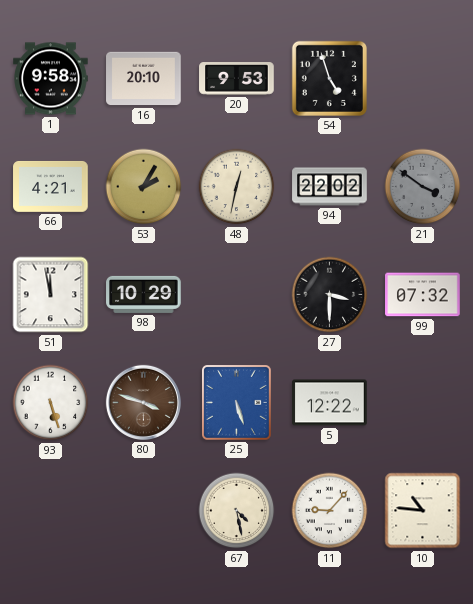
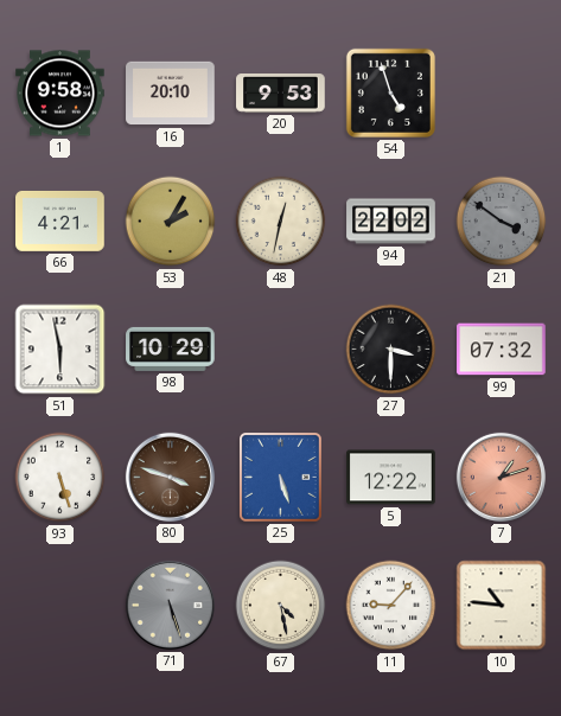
51: 11:58 -> 5:58
7: none -> 1:12
71: none -> 5:27
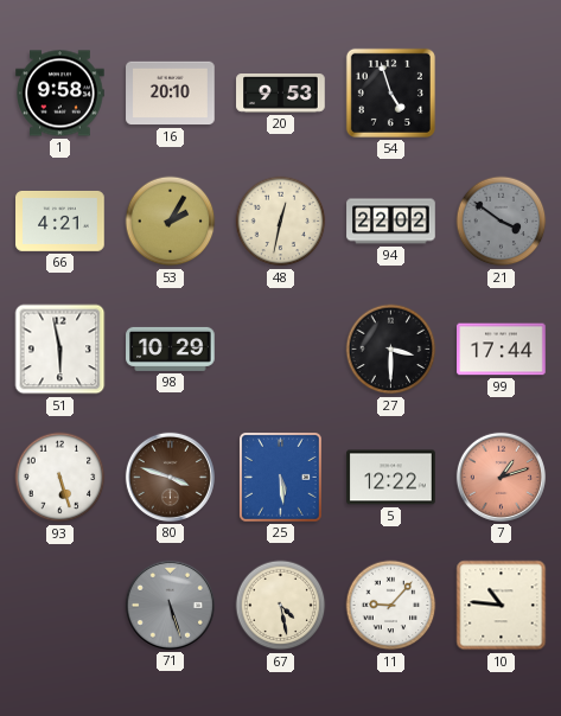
99: 07:32 -> 17:44
25: 5:27 -> 5:29
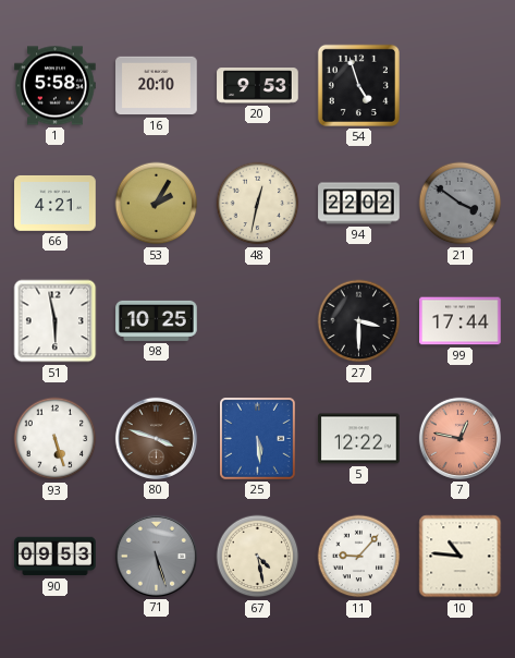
1: 9:58 -> 5:58
98: 10:29 -> 10:25
7: 1:12 -> 12:47
90: none -> 09:53
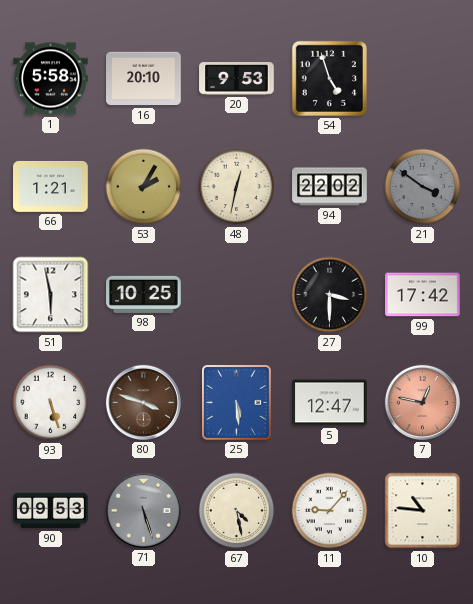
66: 4:21 -> 1:21
99: 17:44 -> 17:42
5: 12:22 -> 12:47
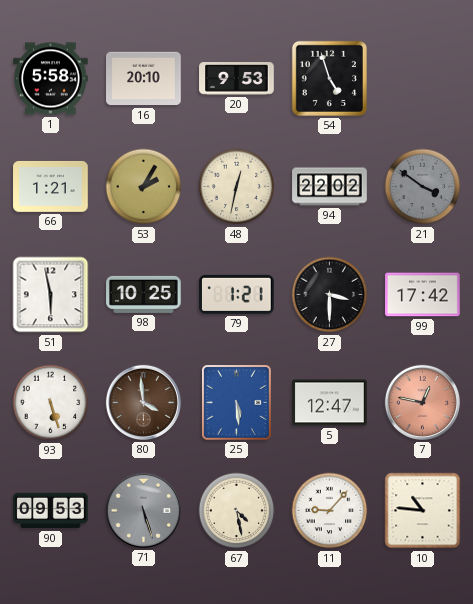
79: none -> 1:21
80: 3:48 -> 3:59
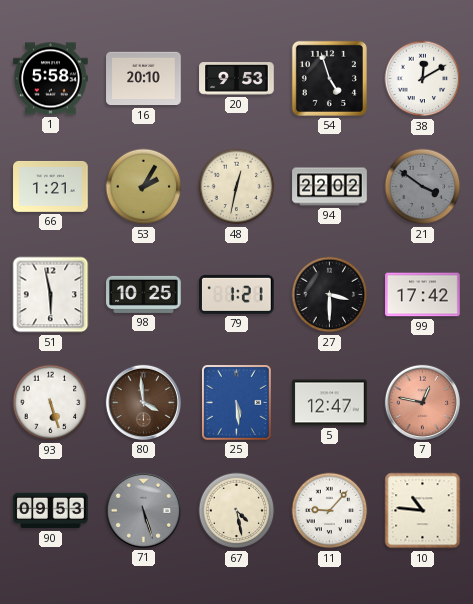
38: none -> 12:10
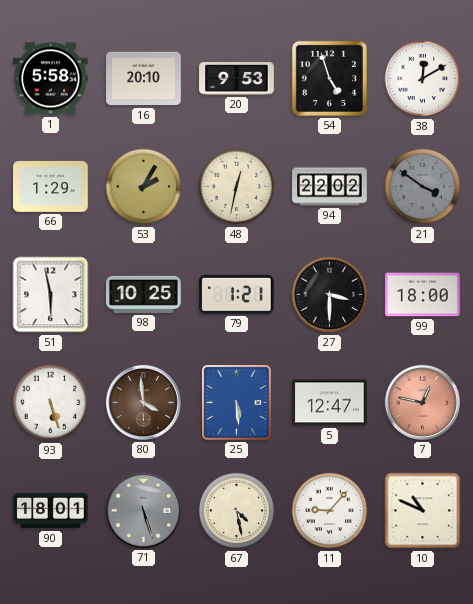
66: 1:21 -> 1:29
99: 17:42 -> 18:00
90: 09:53 -> 18:01
10: 10:46 -> 10:49
